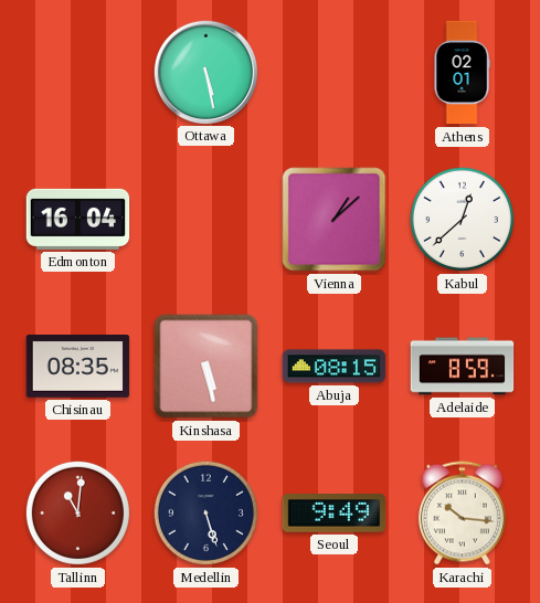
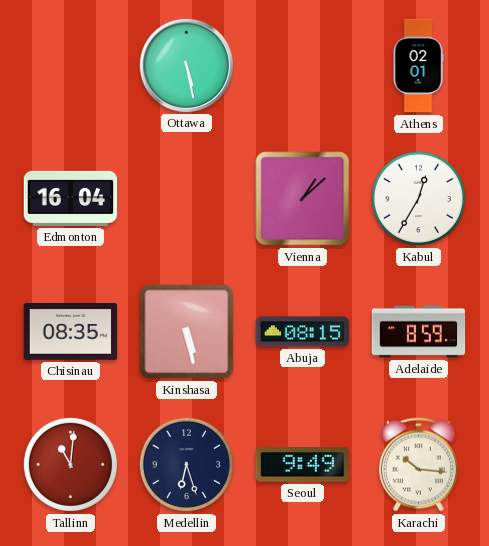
Kabul: 12:38 -> 12:35
Medellin: 5:27 -> 6:27
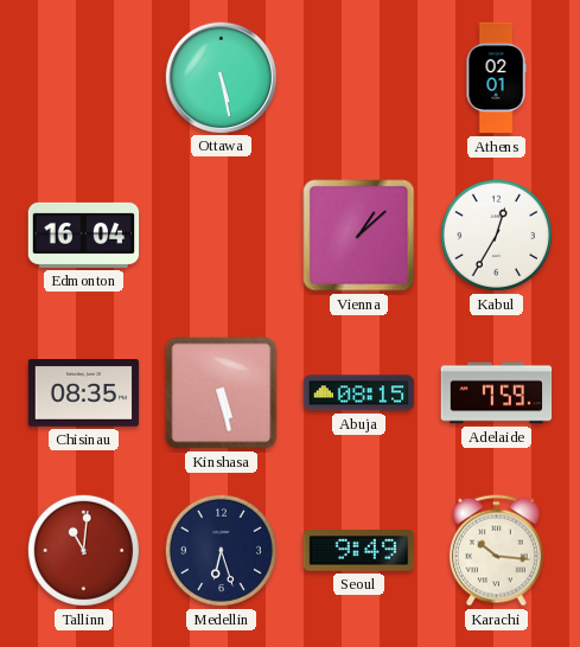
Adelaide: 8:59 -> 7:59
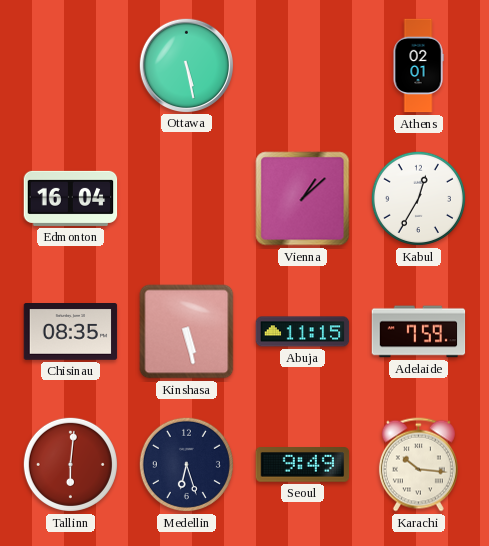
Abuja: 08:15 -> 11:15
Tallinn: 11:01 -> 6:01
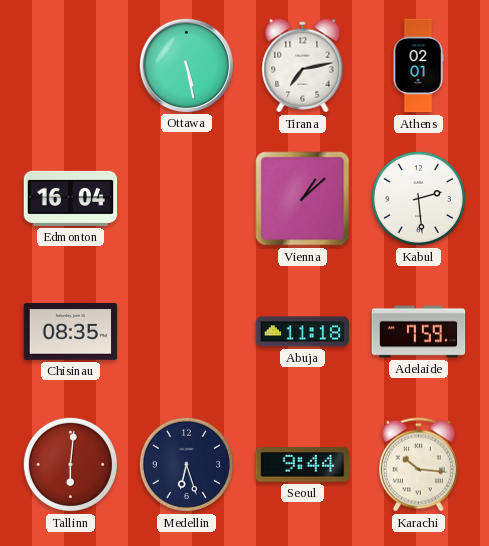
Tirana: none -> 7:13
Kabul: 12:35 -> 2:29
Kinshasa: 5:28 -> none
Abuja: 11:15 -> 11:18
Seoul: 9:49 -> 9:44
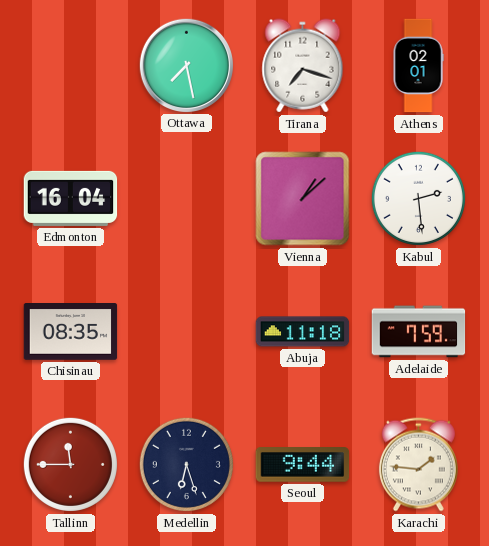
Ottawa: 5:28 -> 7:28
Tirana: 7:13 -> 7:18
Tallinn: 6:01 -> 11:45
Karachi: 10:16 -> 1:46
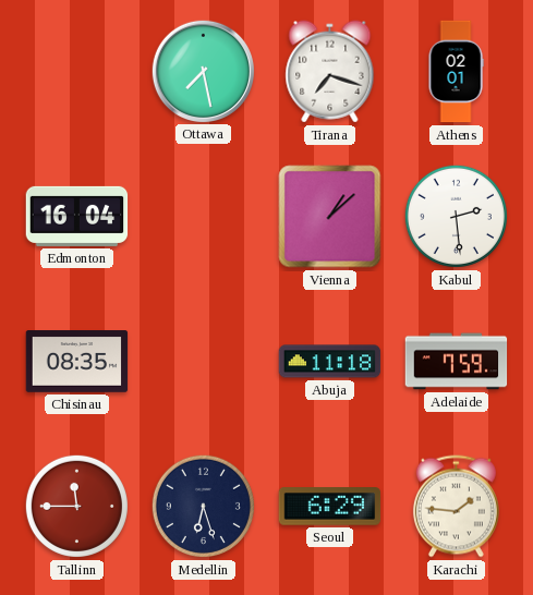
Seoul: 9:44 -> 6:29
